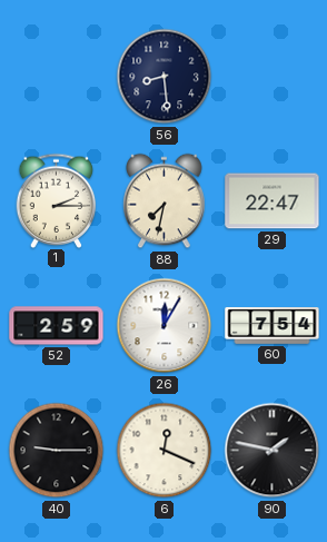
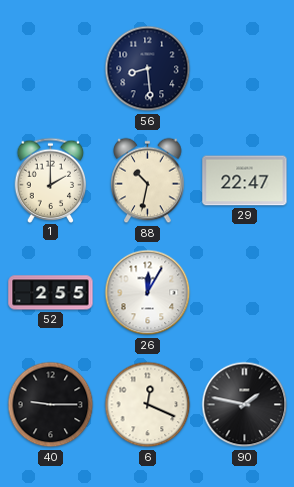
1: 2:15 -> 2:00
88: 7:32 -> 10:32
52: 2:59 -> 2:55
60: 7:54 -> none
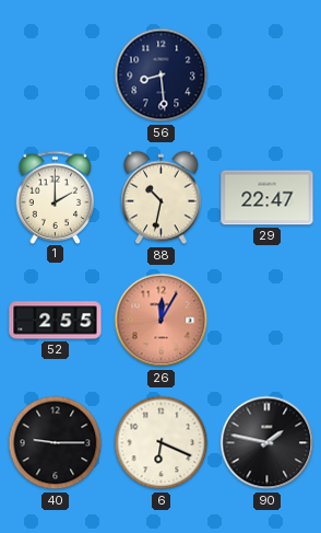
26 dial: white -> salmon
6: 12:19 -> 6:19
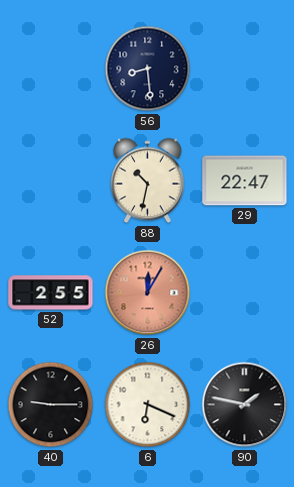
1: 2:00 -> none
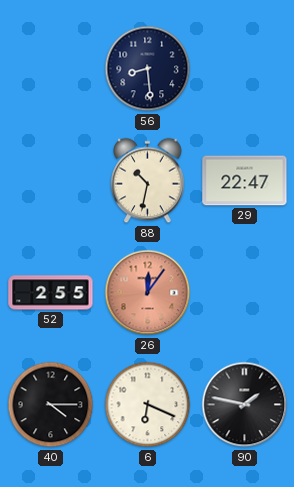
26: 12:05 -> 12:06
40: 9:15 -> 4:15
